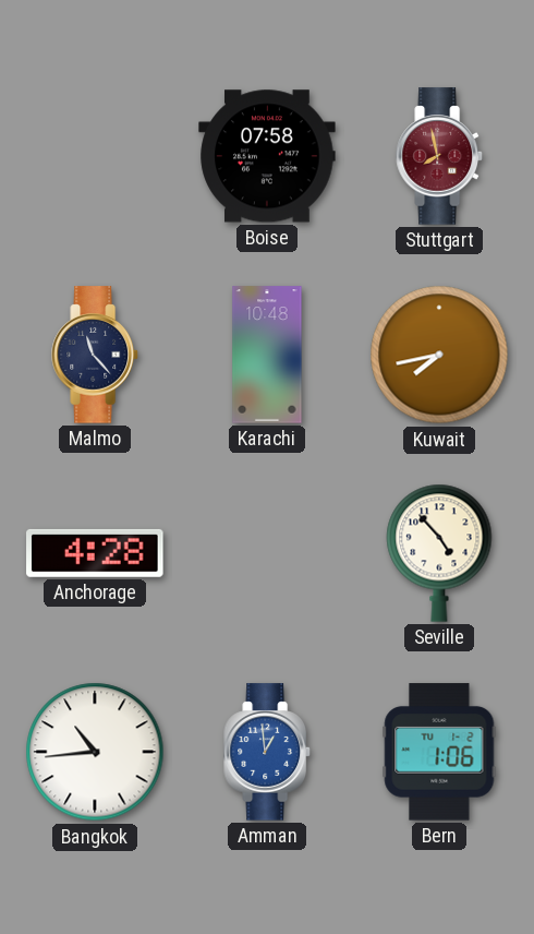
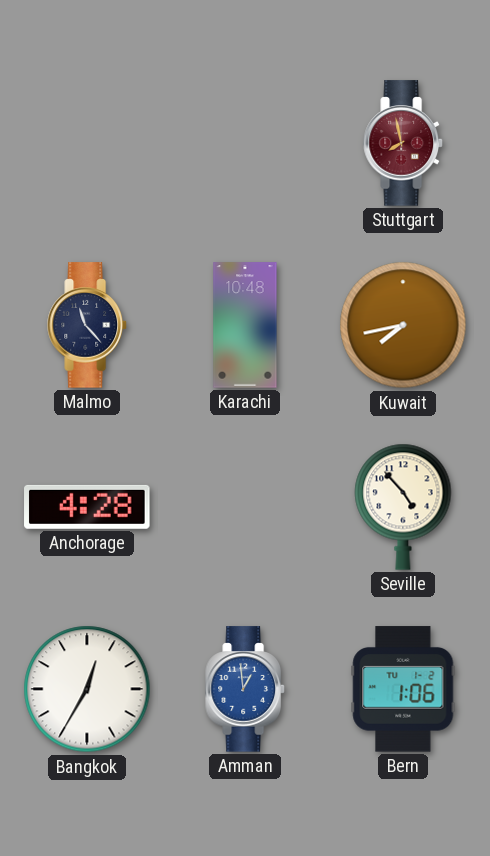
Boise: 07:58 -> none
Bangkok: 10:44 -> 12:35
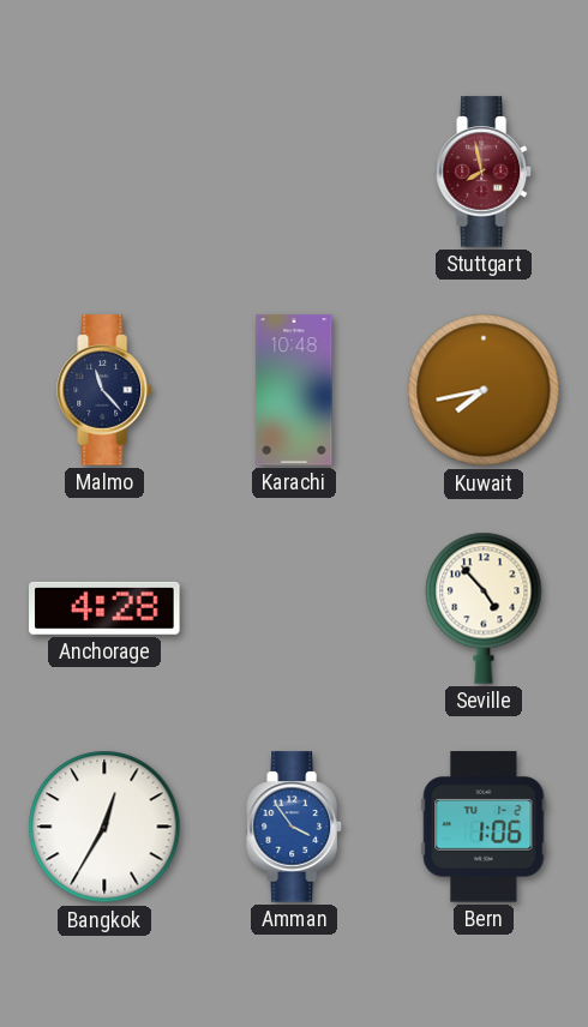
Amman: 12:59 -> 3:54
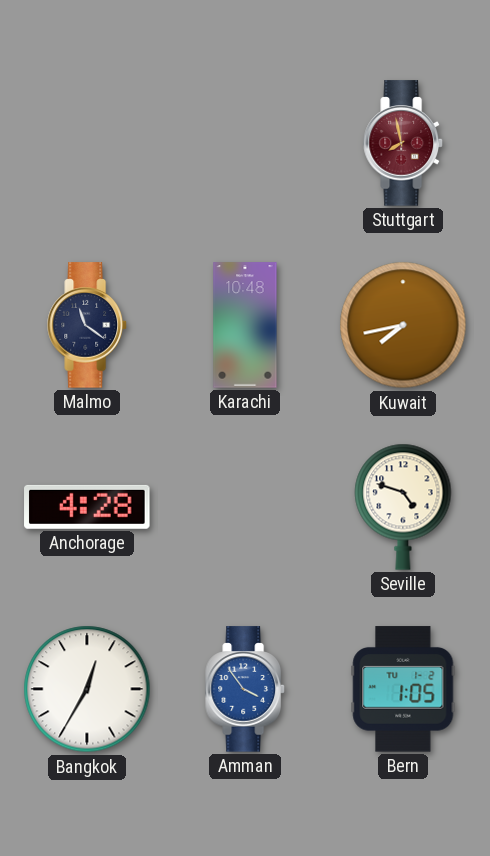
Malmo: 11:23 -> 11:21
Seville: 4:53 -> 4:48
Bern: 1:06 -> 1:05
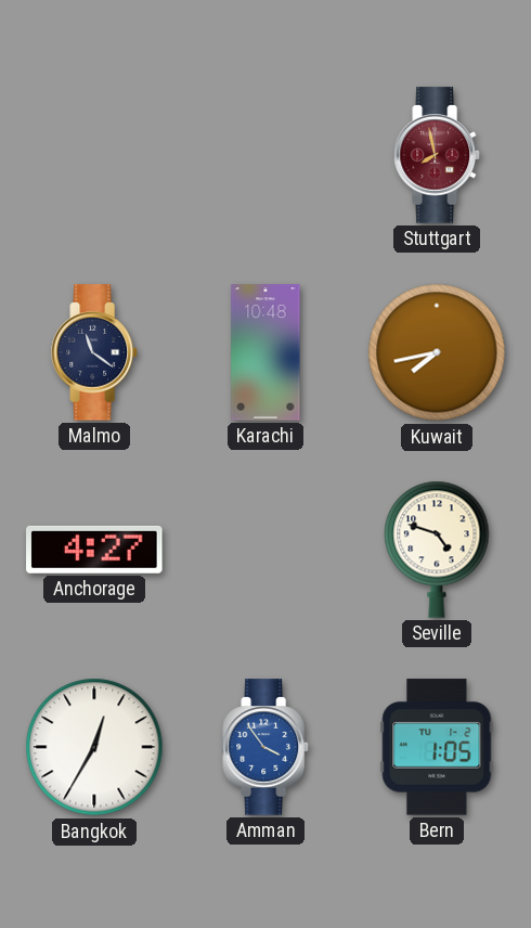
Anchorage: 4:28 -> 4:27
